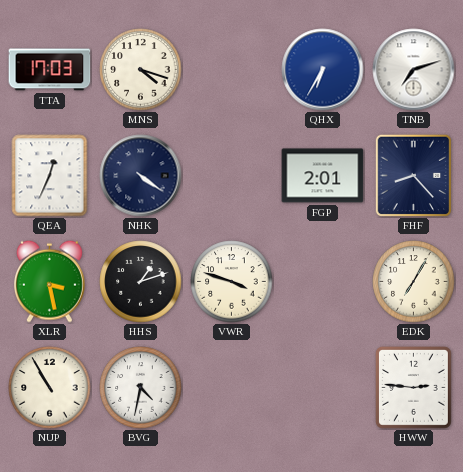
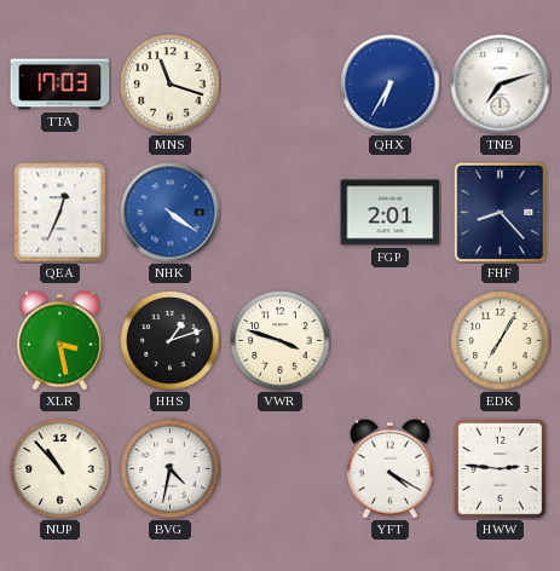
MNS: 4:18 -> 11:18
NHK dial: navy -> blue
NUP: 10:55 -> 10:53
YFT: none -> 4:20
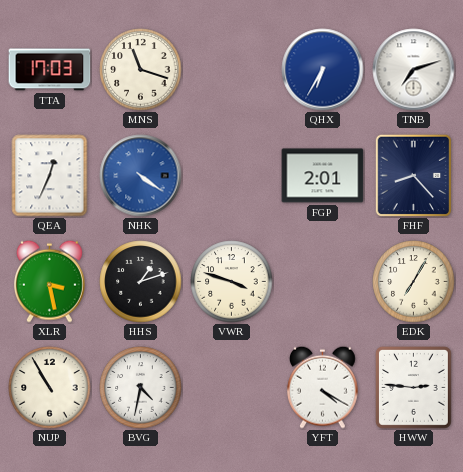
NUP: 10:53 -> 10:55
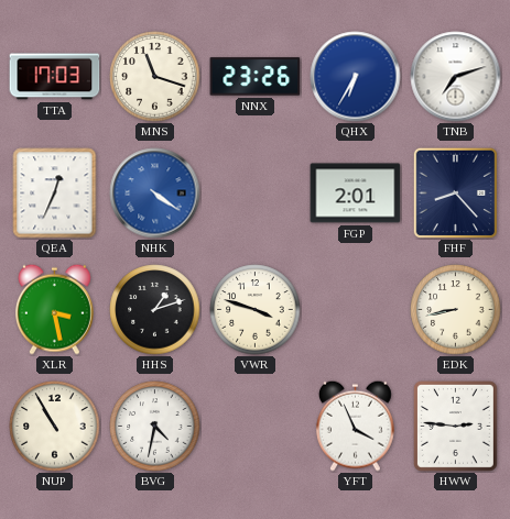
NNX: none -> 23:26
EDK: 7:05 -> 8:43
YFT: 4:20 -> 3:56
